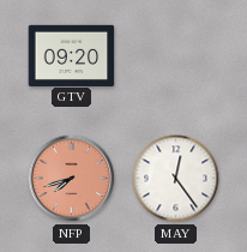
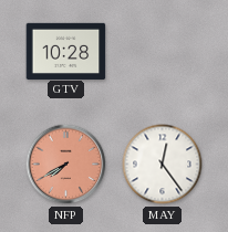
GTV: 09:20 -> 10:28
NFP: 7:42 -> 7:40
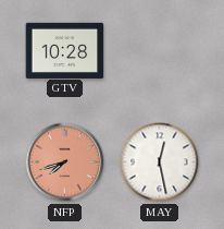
NFP: 7:40 -> 7:42
MAY: 12:24 -> 12:28
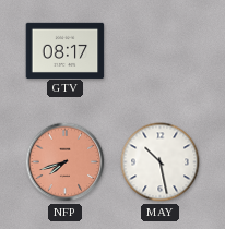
GTV: 10:28 -> 08:17
MAY: 12:28 -> 10:28
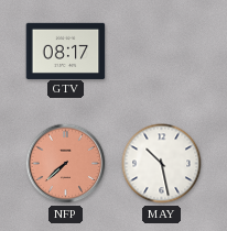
NFP: 7:42 -> 7:38
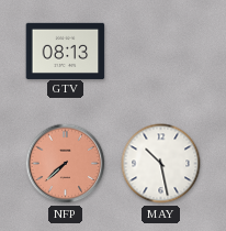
GTV: 08:17 -> 08:13
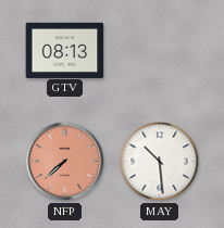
MAY: 10:28 -> 10:29
